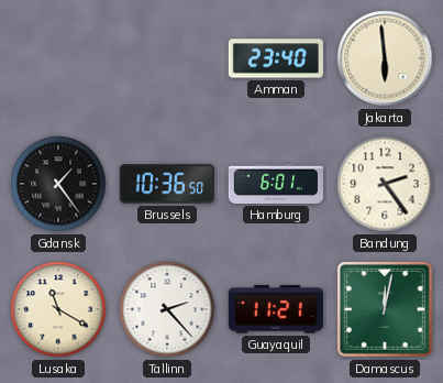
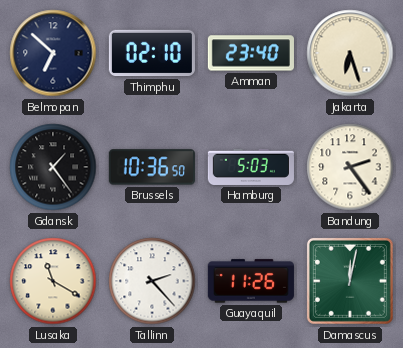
Belmopan: none -> 6:52
Thimphu: none -> 02:10
Jakarta: 5:59 -> 6:27
Hamburg: 6:01 -> 5:03
Guayaquil: 11:21 -> 11:26
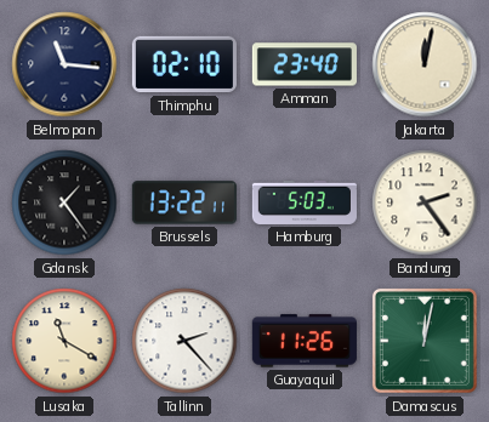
Belmopan: 6:52 -> 11:16
Jakarta: 6:27 -> 12:02
Brussels: 10:36 -> 13:22
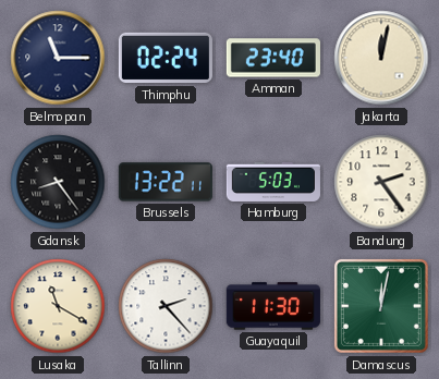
Belmopan: 11:16 -> 11:15
Thimphu: 02:10 -> 02:24
Gdansk: 1:24 -> 8:24
Guayaquil: 11:26 -> 11:30
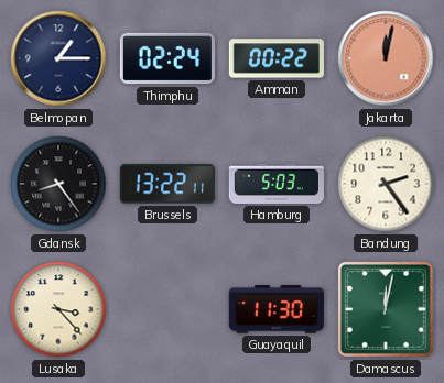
Belmopan: 11:15 -> 1:15
Amman: 23:40 -> 00:22
Jakarta dial: cream -> salmon
Lusaka: 11:20 -> 3:23
Tallinn: 2:23 -> none
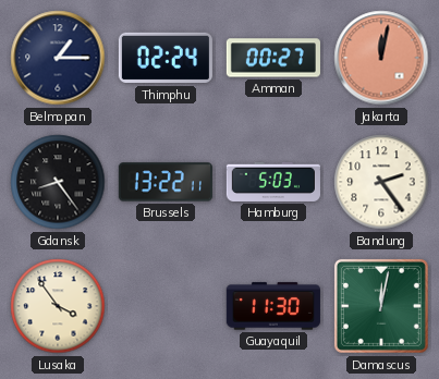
Amman: 00:22 -> 00:27
Lusaka: 3:23 -> 3:54
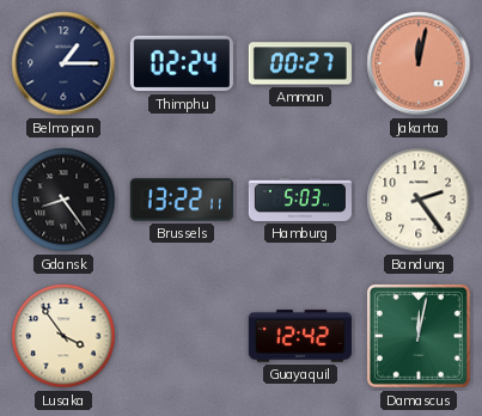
Guayaquil: 11:30 -> 12:42
